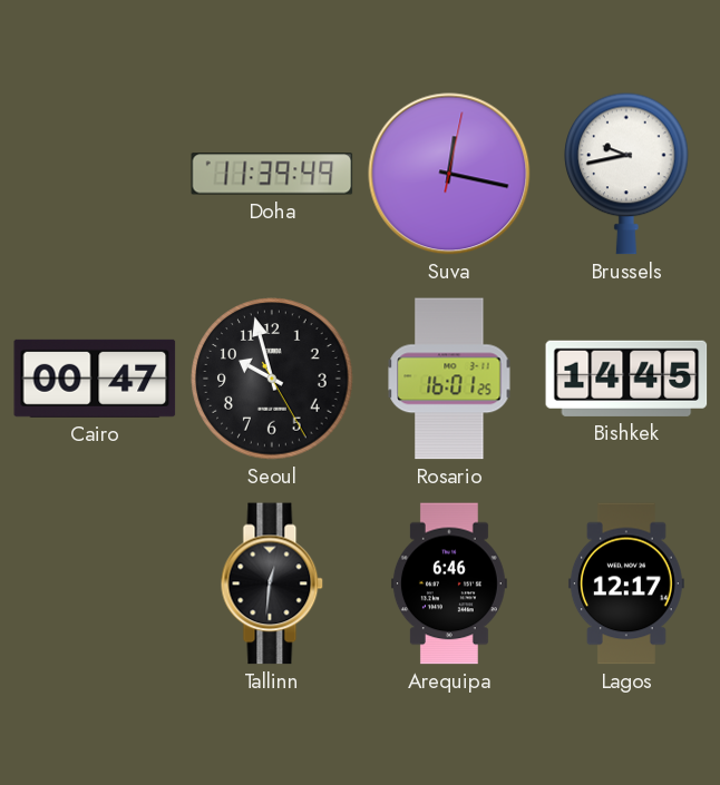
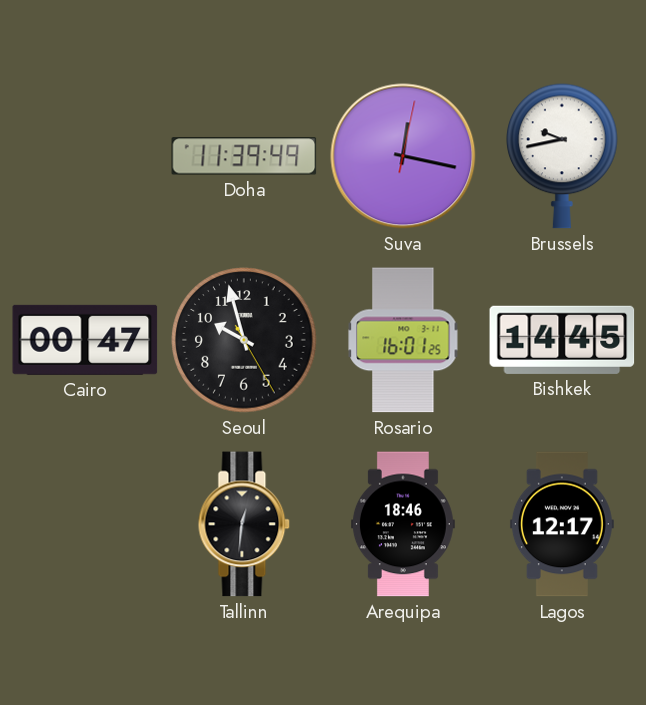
Arequipa: 6:46 -> 18:46
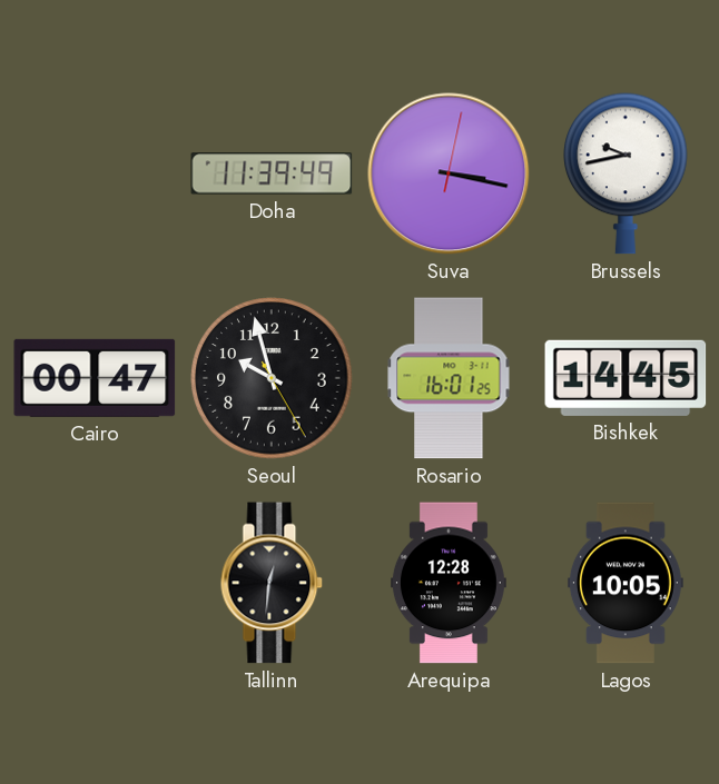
Suva: 12:17 -> 3:17
Arequipa: 18:46 -> 12:28
Lagos: 12:17 -> 10:05
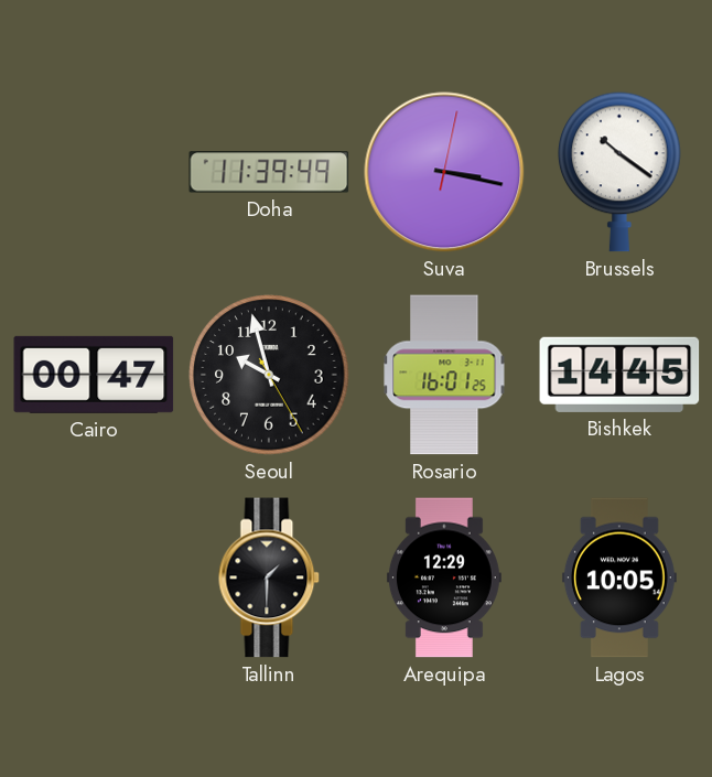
Brussels: 9:43 -> 10:21
Tallinn: 12:31 -> 1:30
Arequipa: 12:28 -> 12:29
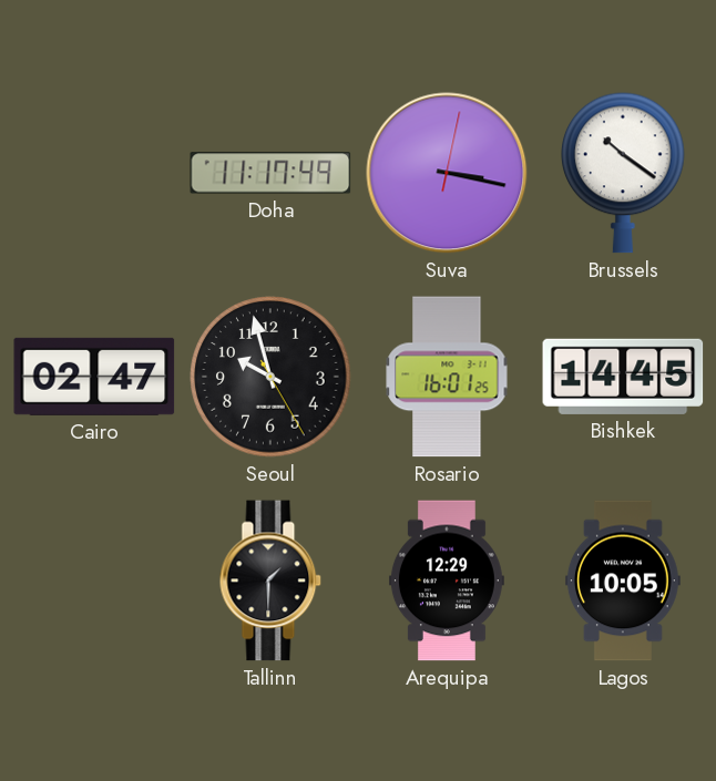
Doha: 11:39 -> 11:17
Cairo: 00:47 -> 02:47
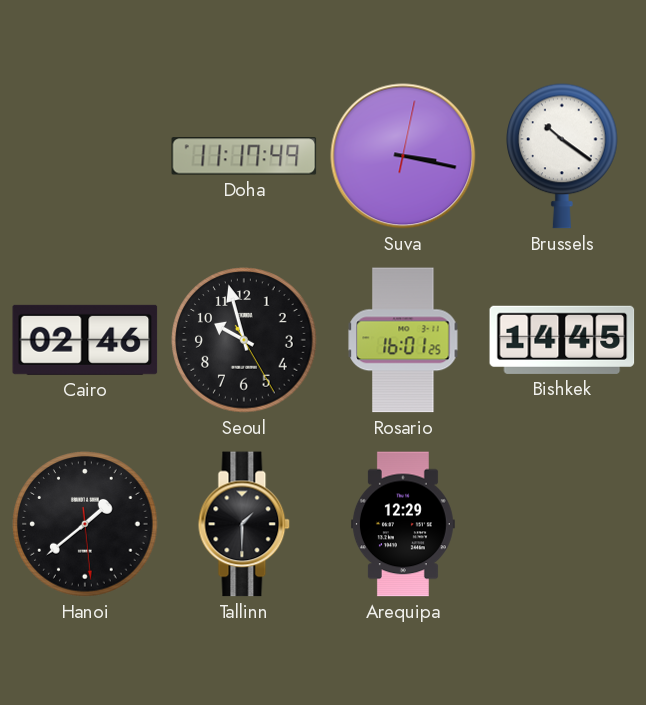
Cairo: 02:47 -> 02:46
Hanoi: none -> 1:38
Lagos: 10:05 -> none
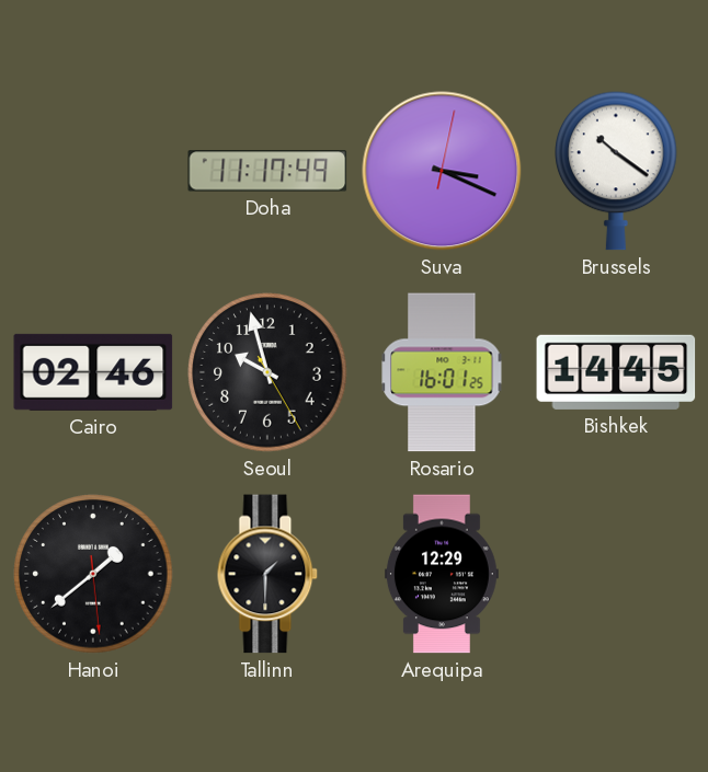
Suva: 3:17 -> 3:19
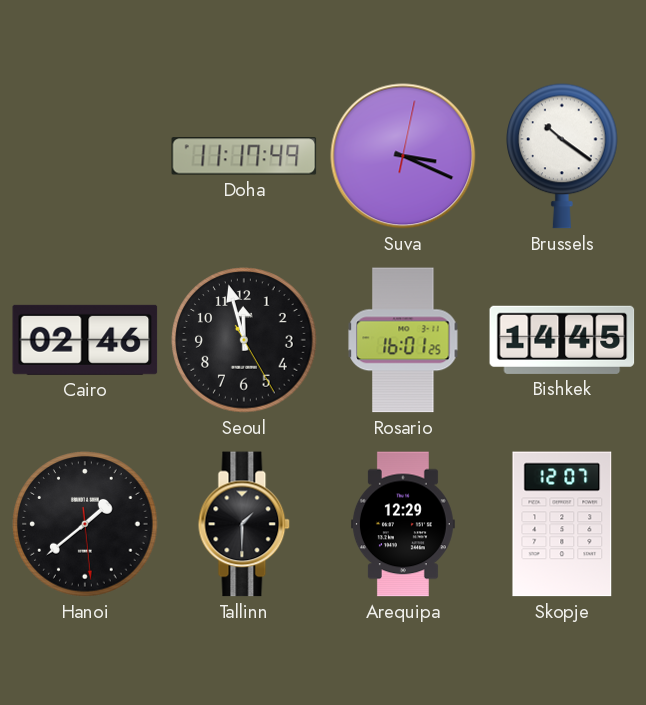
Seoul: 9:57 -> 11:57
Skopje: none -> 12:07
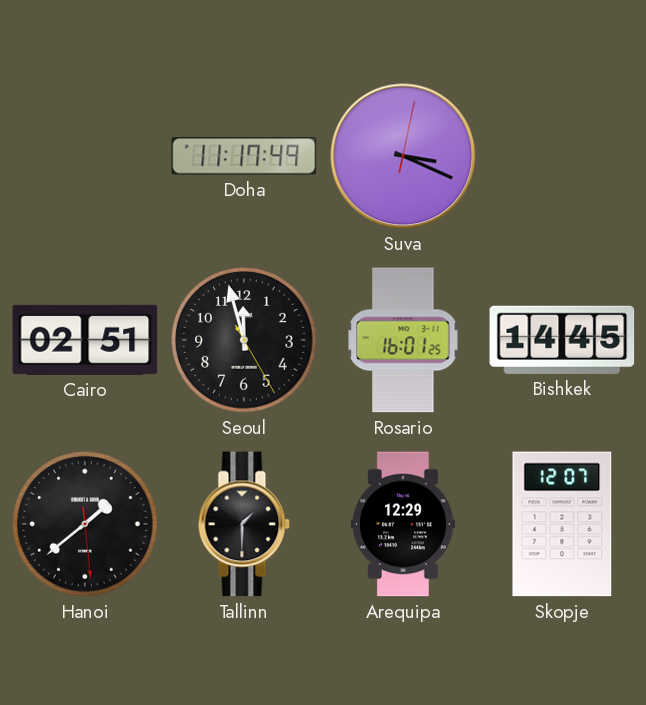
Brussels: 10:21 -> none
Cairo: 02:46 -> 02:51
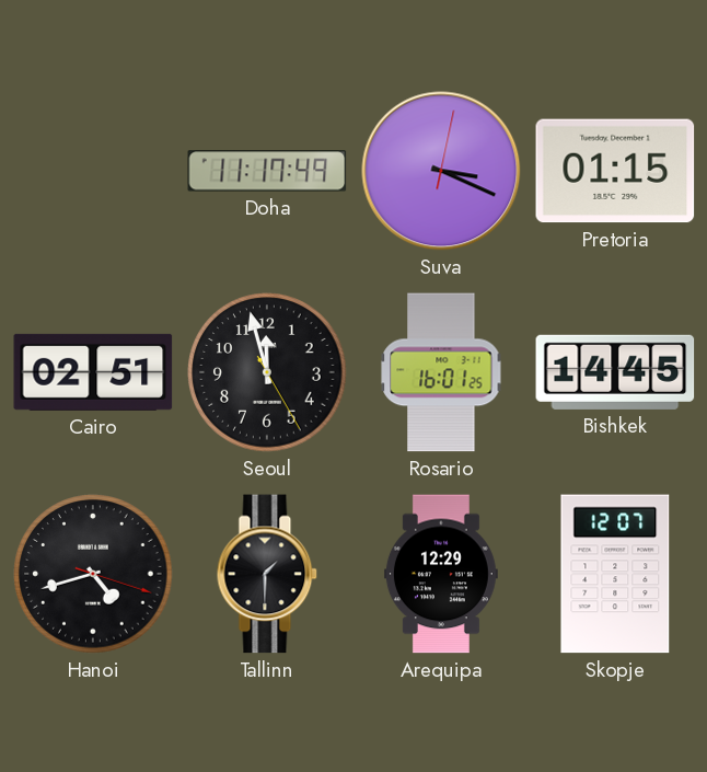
Pretoria: none -> 01:15
Hanoi: 1:38 -> 4:42
